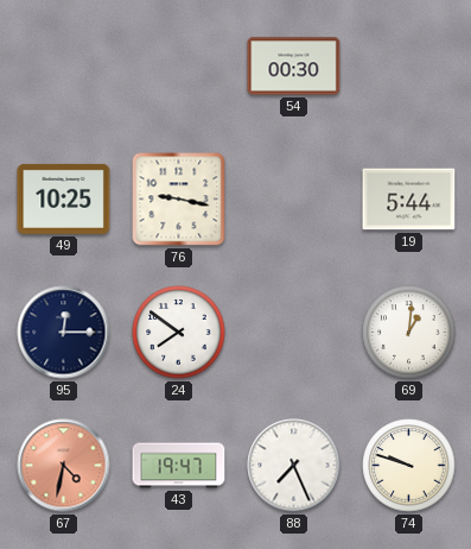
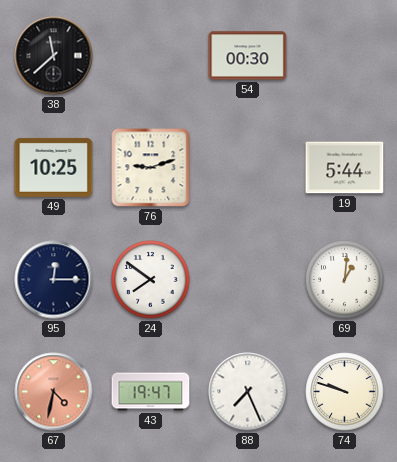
38: none -> 11:38
76: 9:17 -> 9:12
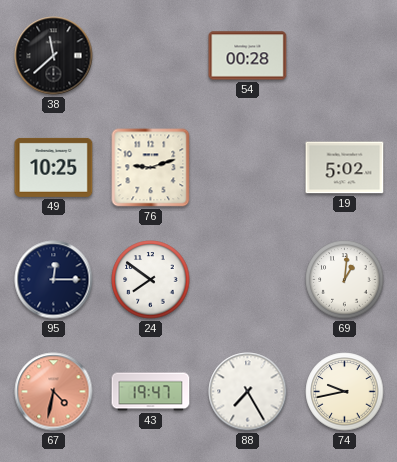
54: 00:30 -> 00:28
19: 5:44 -> 5:02
88: 7:26 -> 7:25
74: 9:48 -> 9:43
